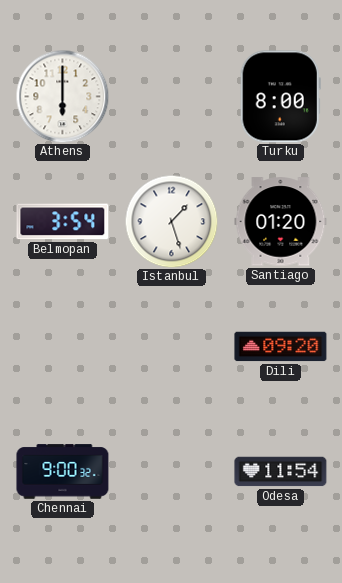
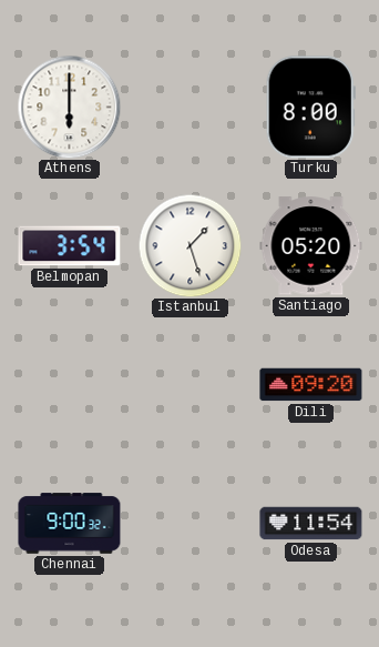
Santiago: 01:20 -> 05:20
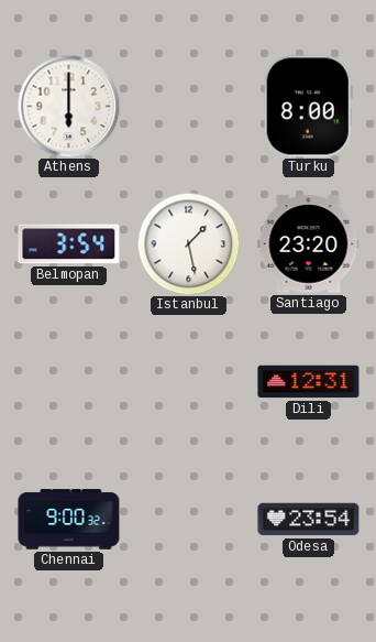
Istanbul: 1:27 -> 1:28
Santiago: 05:20 -> 23:20
Dili: 09:20 -> 12:31
Odesa: 11:54 -> 23:54
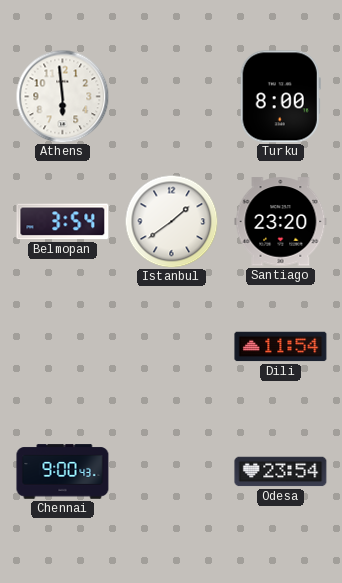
Athens: 6:00 -> 5:59
Istanbul: 1:28 -> 1:39
Dili: 12:31 -> 11:54
Chennai: 9:00:32 -> 9:00:43
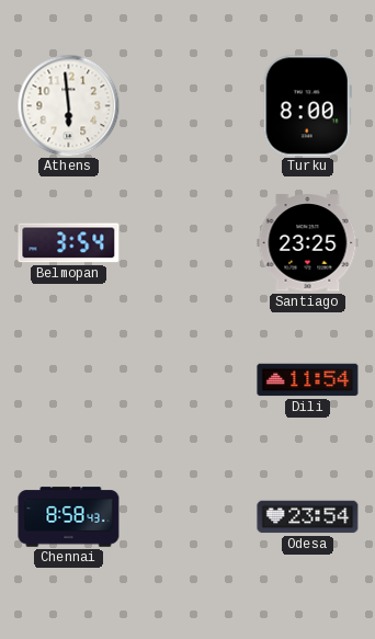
Istanbul: 1:39 -> none
Santiago: 23:20 -> 23:25
Chennai: 9:00 -> 8:58
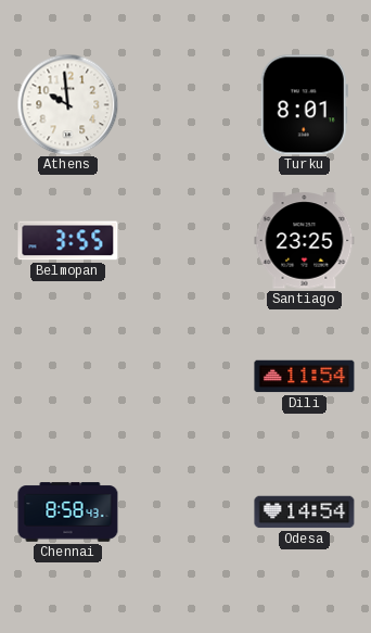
Athens: 5:59 -> 9:59
Turku: 8:00 -> 8:01
Belmopan: 3:54 -> 3:55
Odesa: 23:54 -> 14:54
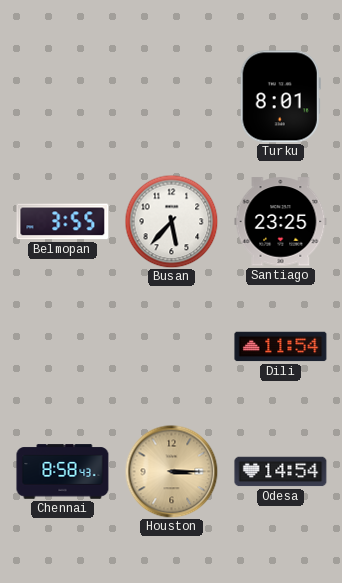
Athens: 9:59 -> none
Busan: none -> 5:37
Houston: none -> 3:15
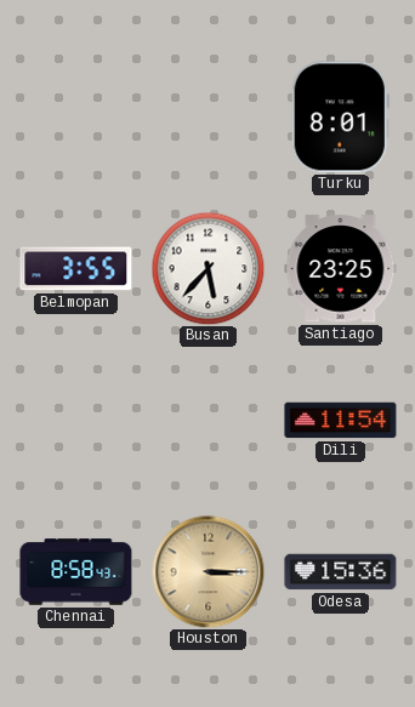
Odesa: 14:54 -> 15:36
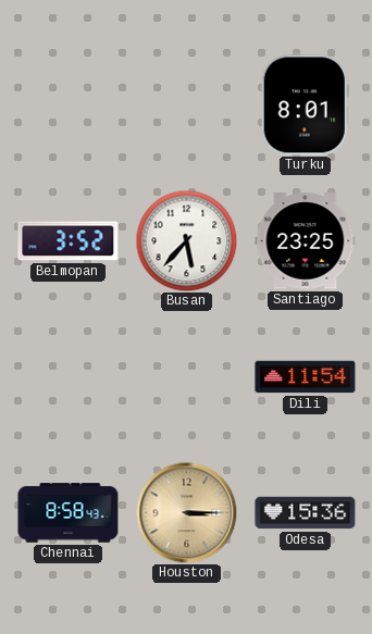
Belmopan: 3:55 -> 3:52
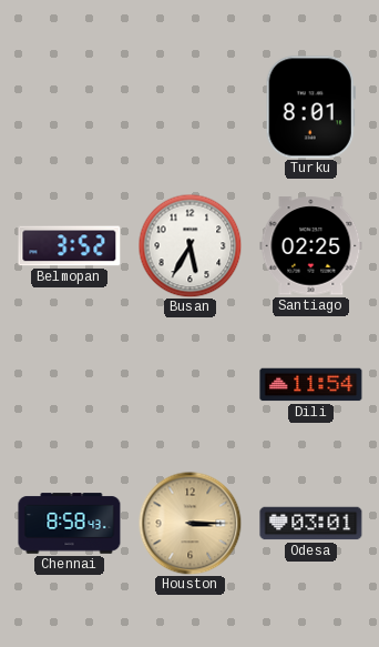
Busan: 5:37 -> 5:35
Santiago: 23:25 -> 02:25
Odesa: 15:36 -> 03:01
